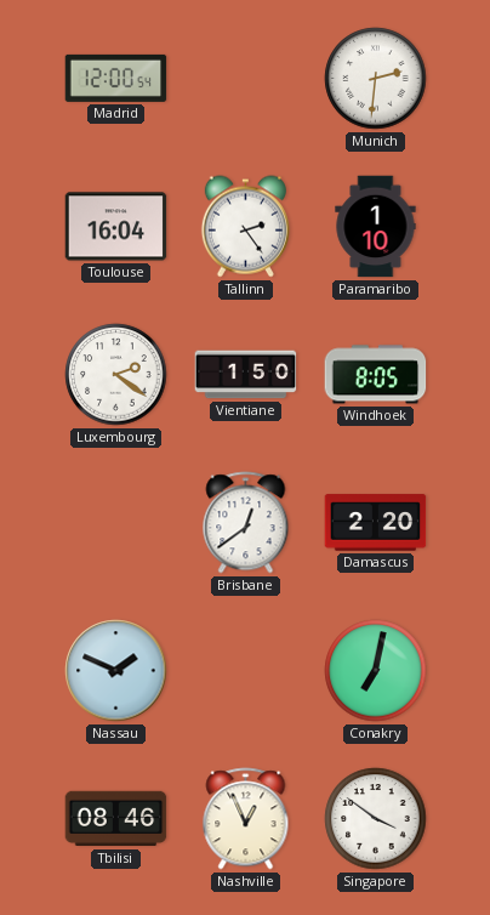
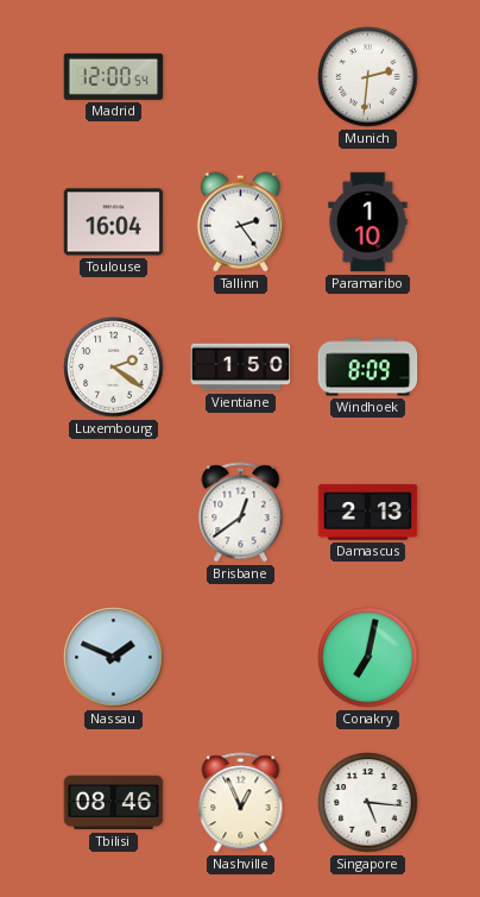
Windhoek: 8:05 -> 8:09
Damascus: 2:20 -> 2:13
Singapore: 3:51 -> 5:16
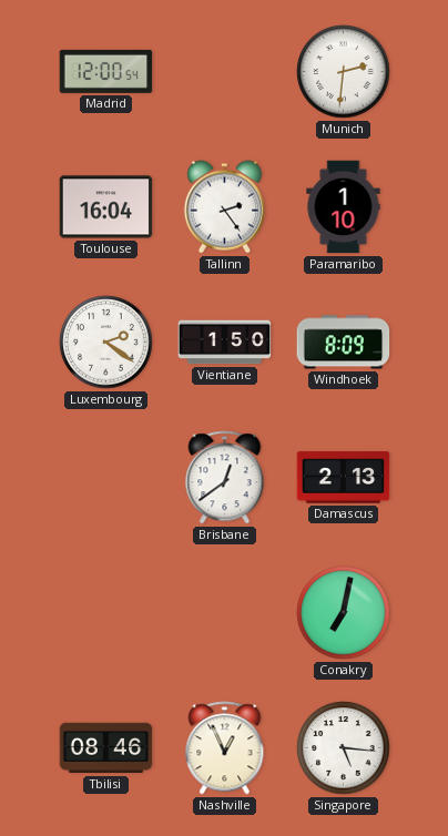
Nassau: 1:49 -> none
